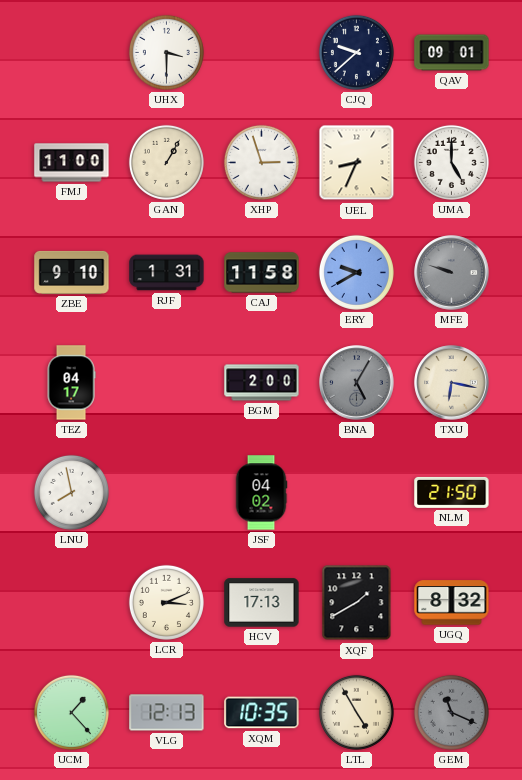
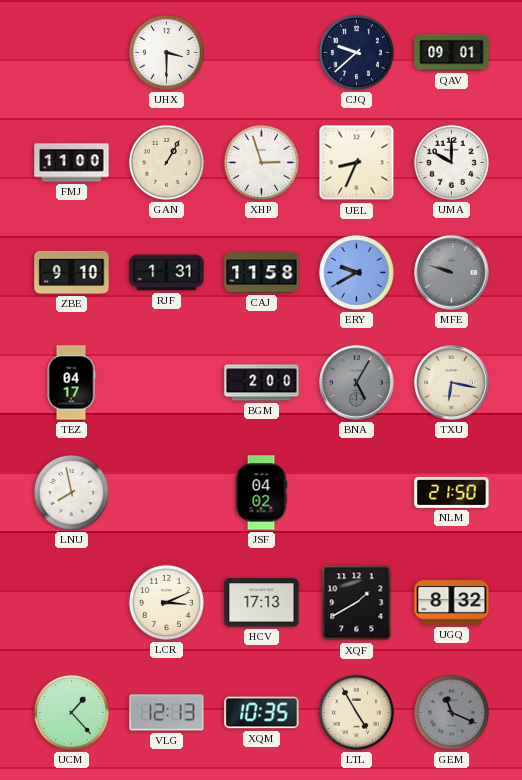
UMA: 5:00 -> 10:00
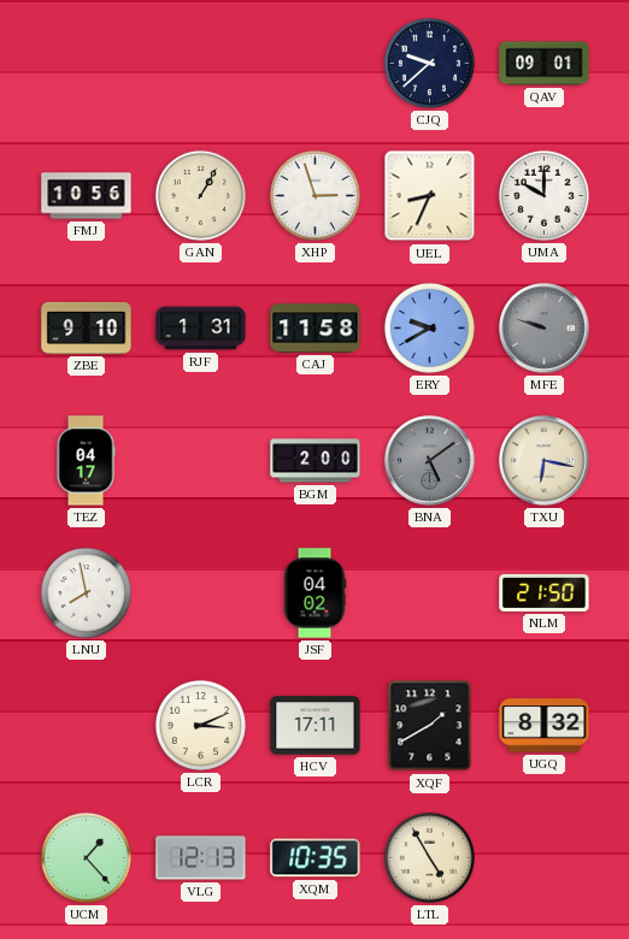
UHX: 3:30 -> none
FMJ: 11:00 -> 10:56
BNA: 5:05 -> 5:09
HCV: 17:13 -> 17:11
GEM: 11:19 -> none
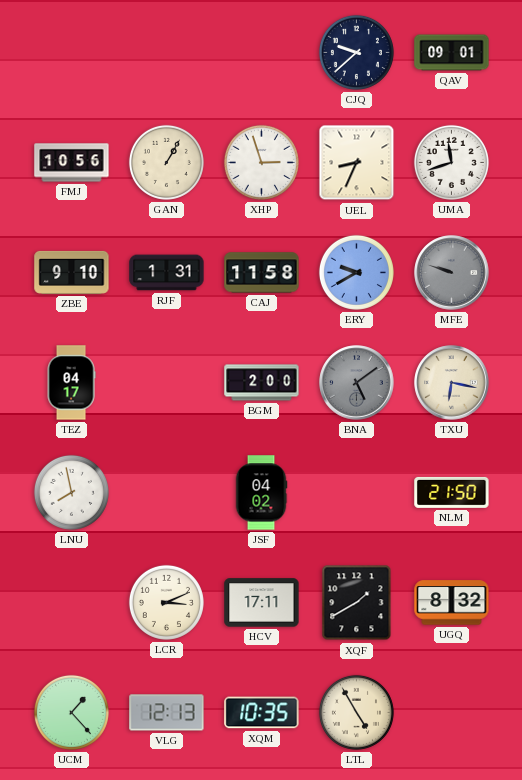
UMA: 10:00 -> 11:42
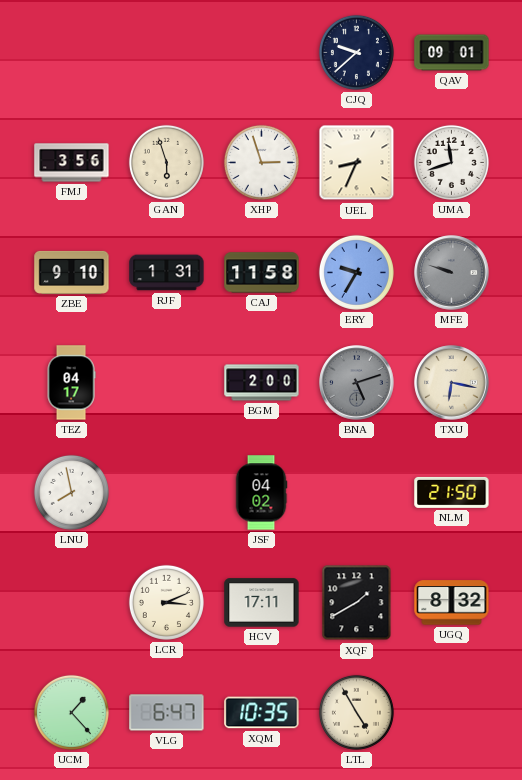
FMJ: 10:56 -> 3:56
GAN: 1:05 -> 5:57
ERY: 9:40 -> 9:35
BNA: 5:09 -> 5:12
VLG: 12:13 -> 6:47
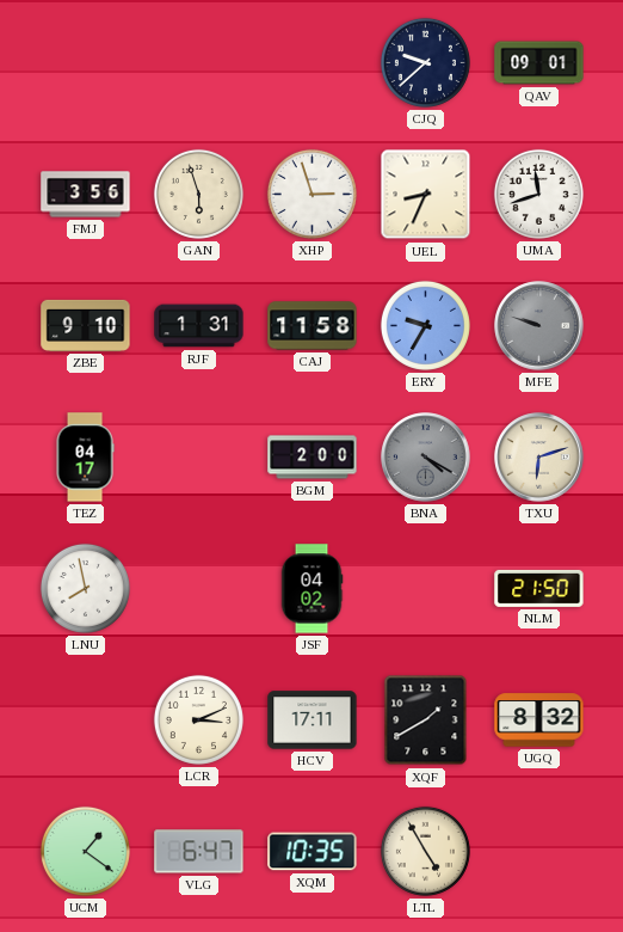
BNA: 5:12 -> 4:20
TXU: 6:17 -> 6:12
UCM: 1:23 -> 1:21
